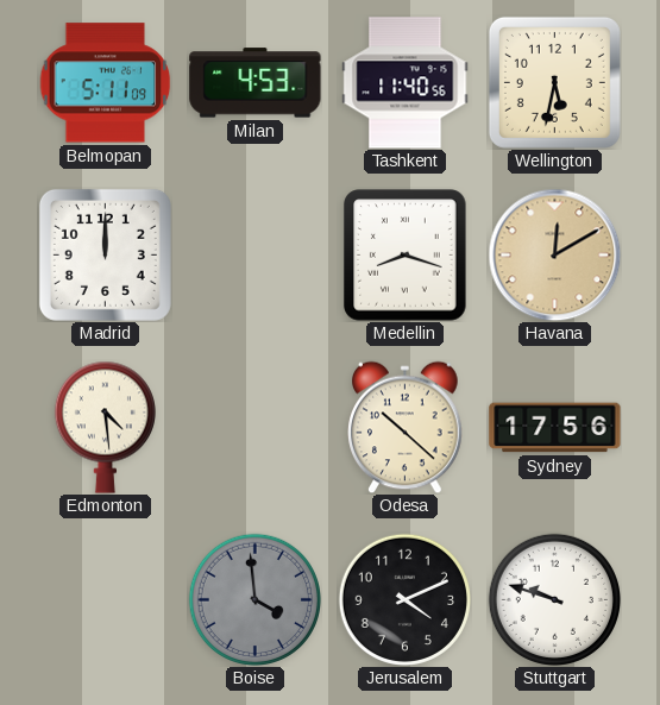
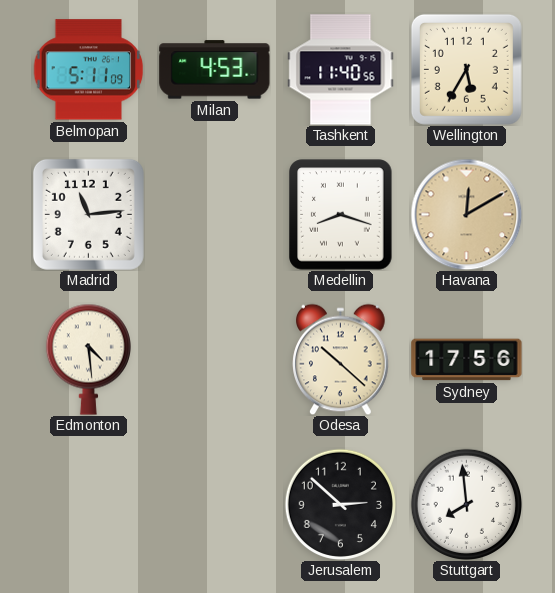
Wellington: 5:32 -> 5:35
Madrid: 12:00 -> 11:14
Boise: 3:59 -> none
Jerusalem: 4:11 -> 2:52
Stuttgart: 9:48 -> 7:59
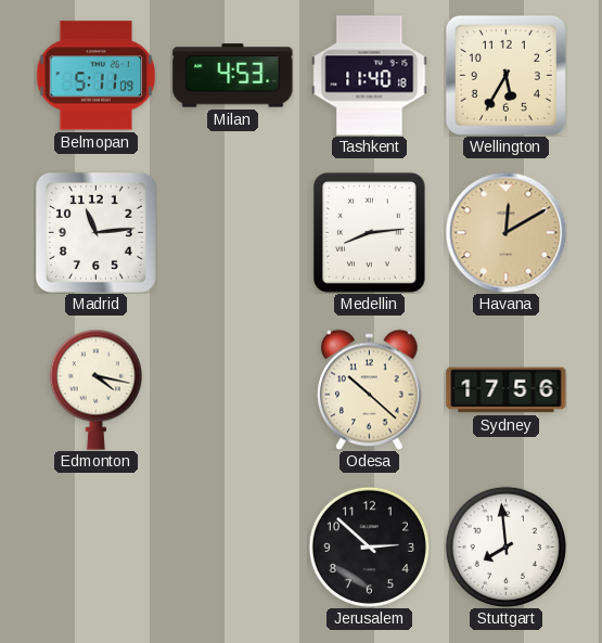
Tashkent: 11:40:56 -> 11:40:18
Medellin: 8:18 -> 8:14
Edmonton: 4:29 -> 4:17
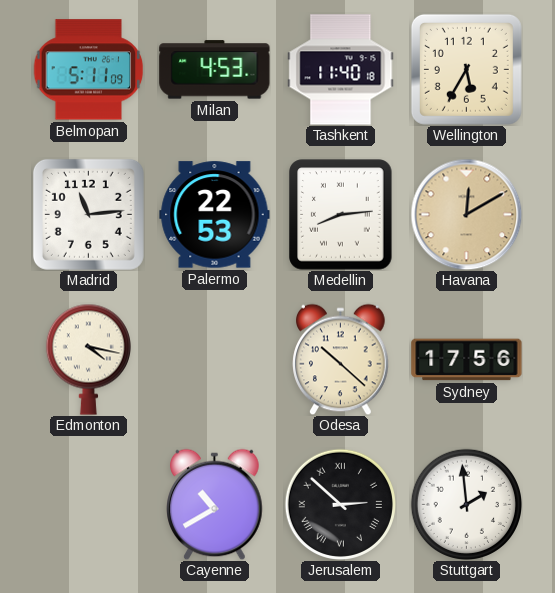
Palermo: none -> 22:53
Cayenne: none -> 10:40
Jerusalem numerals: Arabic -> Roman
Stuttgart: 7:59 -> 1:59
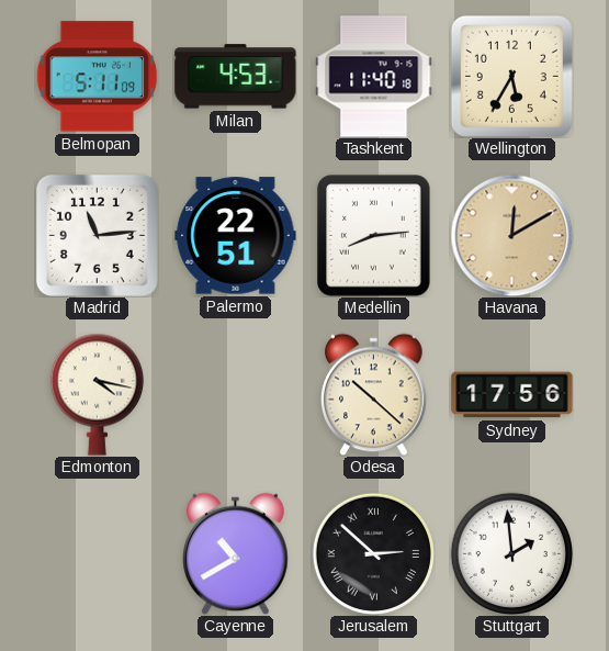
Palermo: 22:53 -> 22:51
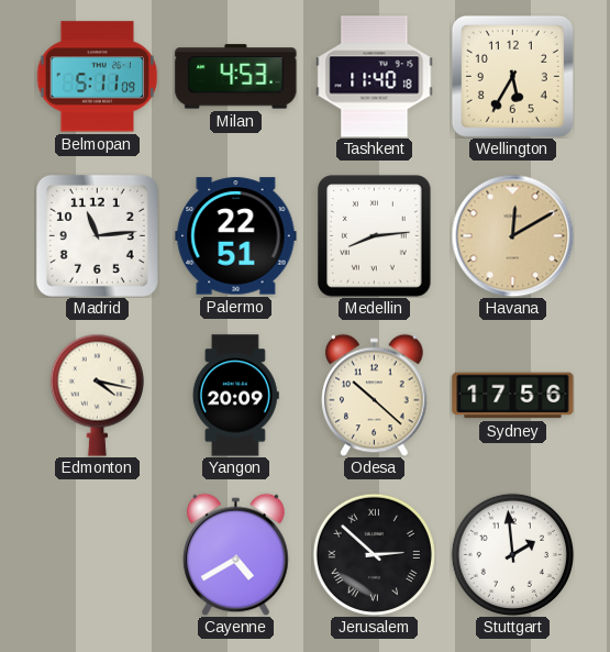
Yangon: none -> 20:09
Cayenne: 10:40 -> 4:40
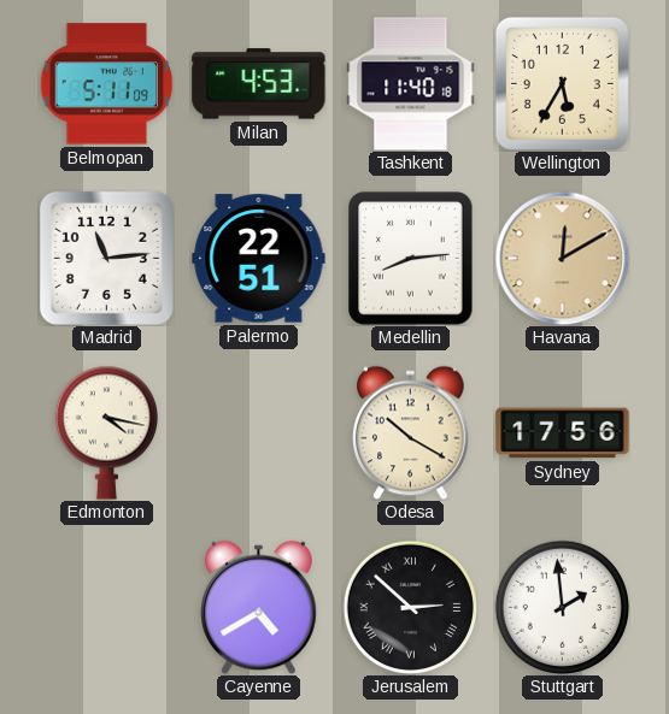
Yangon: 20:09 -> none
Odesa: 10:22 -> 10:20
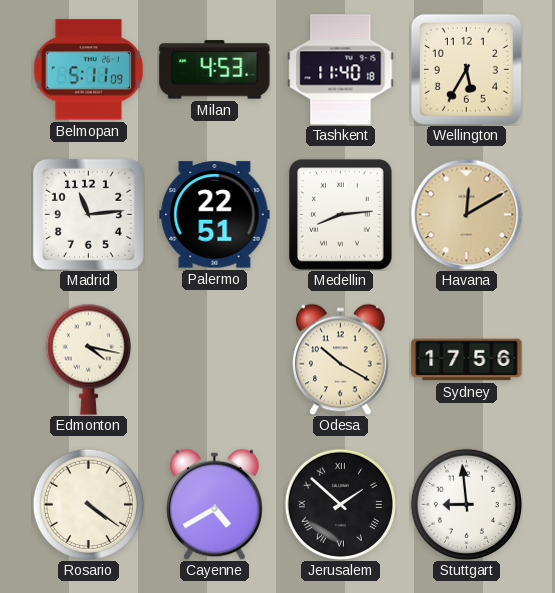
Rosario: none -> 4:21
Jerusalem: 2:52 -> 1:52
Stuttgart: 1:59 -> 8:59
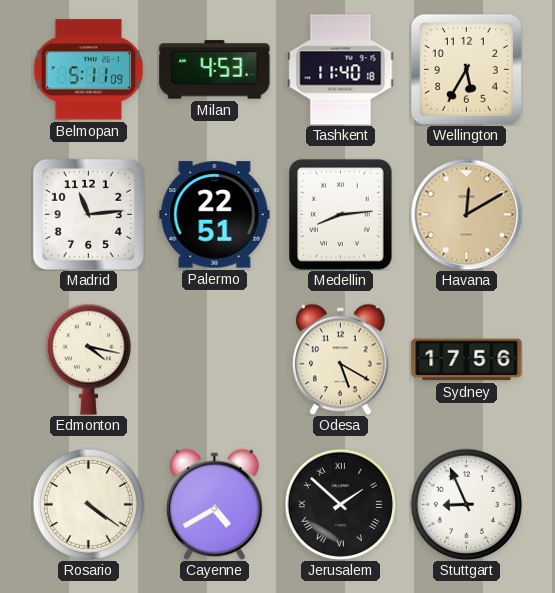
Odesa: 10:20 -> 5:20
Stuttgart: 8:59 -> 8:56
